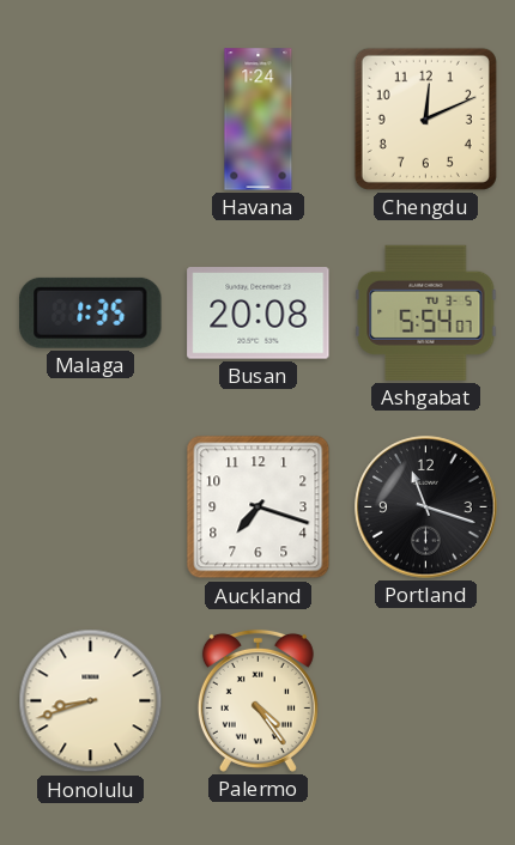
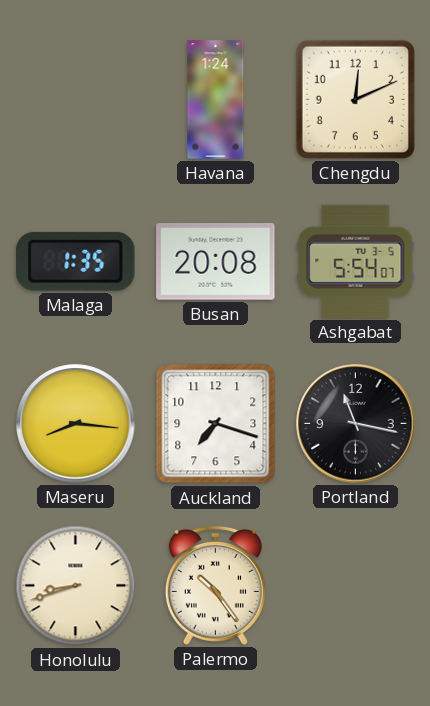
Maseru: none -> 8:16
Portland: 11:18 -> 11:17
Palermo: 4:24 -> 10:24
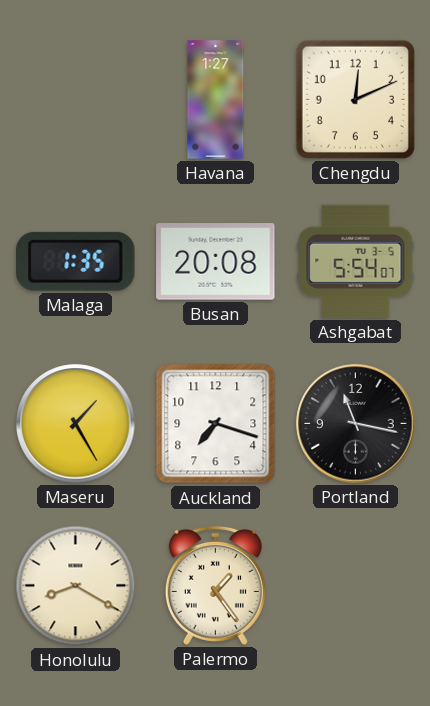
Havana: 1:24 -> 1:27
Maseru: 8:16 -> 1:25
Honolulu: 8:42 -> 8:20
Palermo: 10:24 -> 1:24
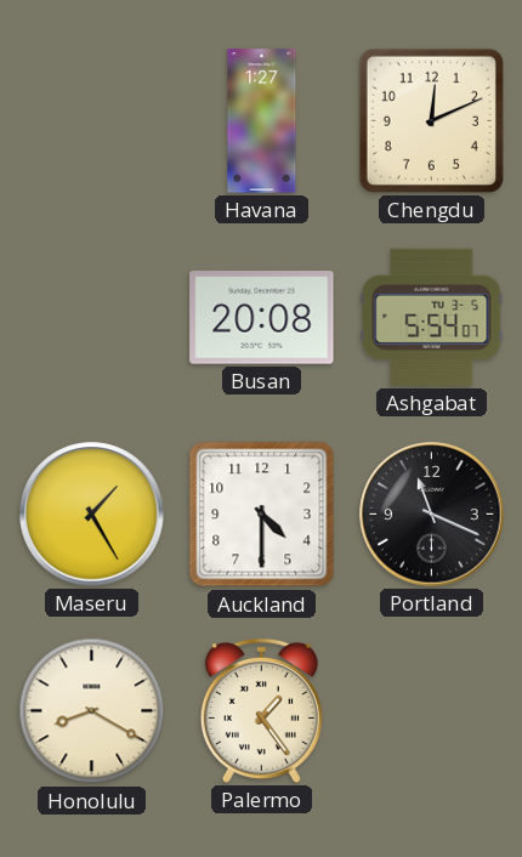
Malaga: 1:35 -> none
Auckland: 7:18 -> 4:30
Portland: 11:17 -> 11:19
